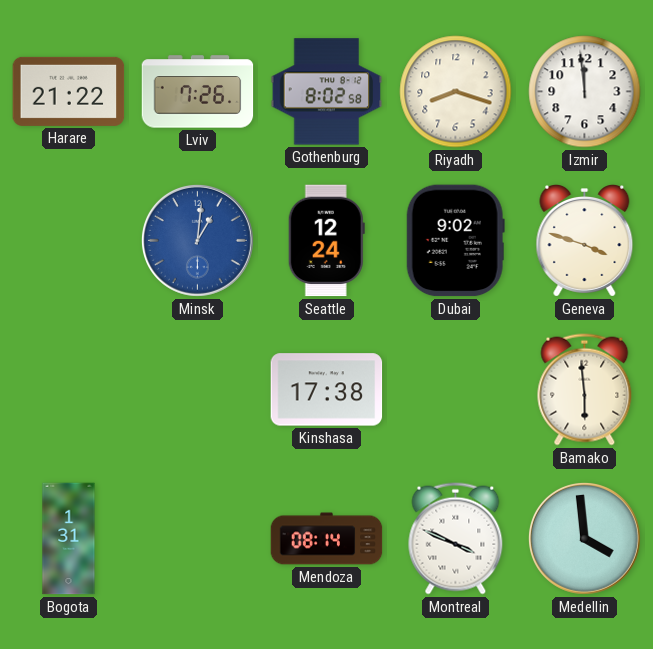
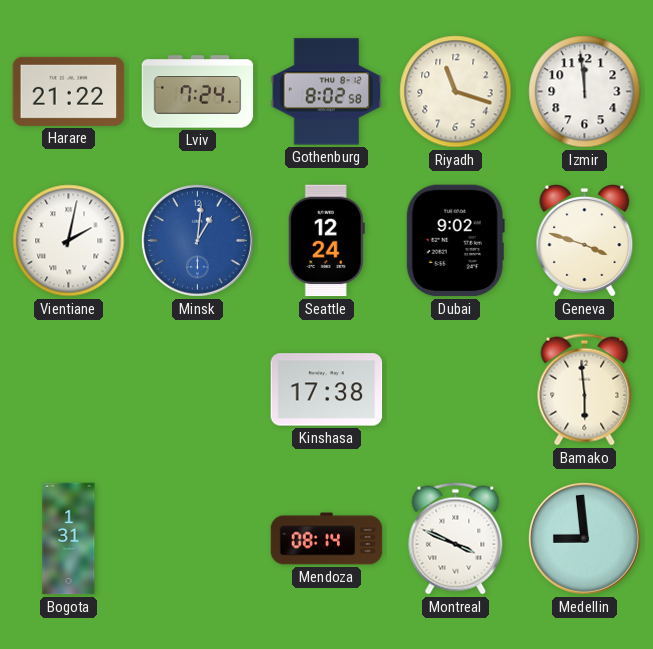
Lviv: 7:26 -> 7:24
Riyadh: 8:18 -> 11:18
Vientiane: none -> 2:02
Medellin: 3:59 -> 8:59
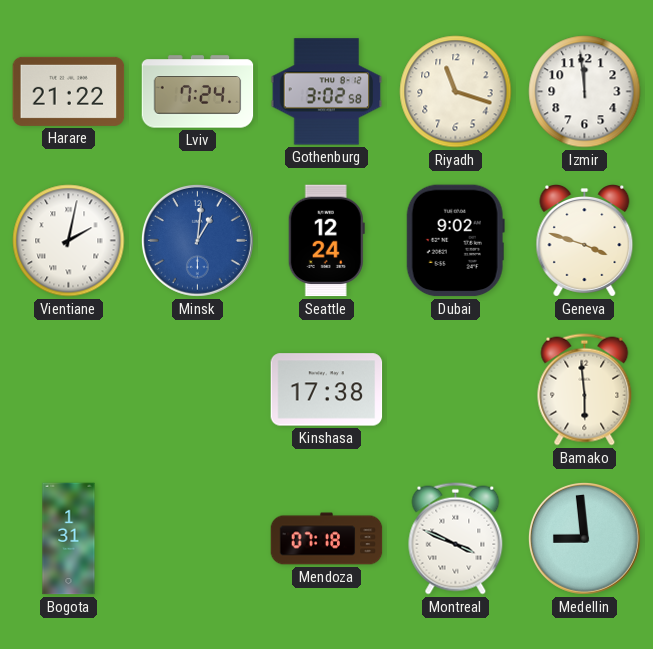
Gothenburg: 8:02 -> 3:02
Mendoza: 08:14 -> 07:18
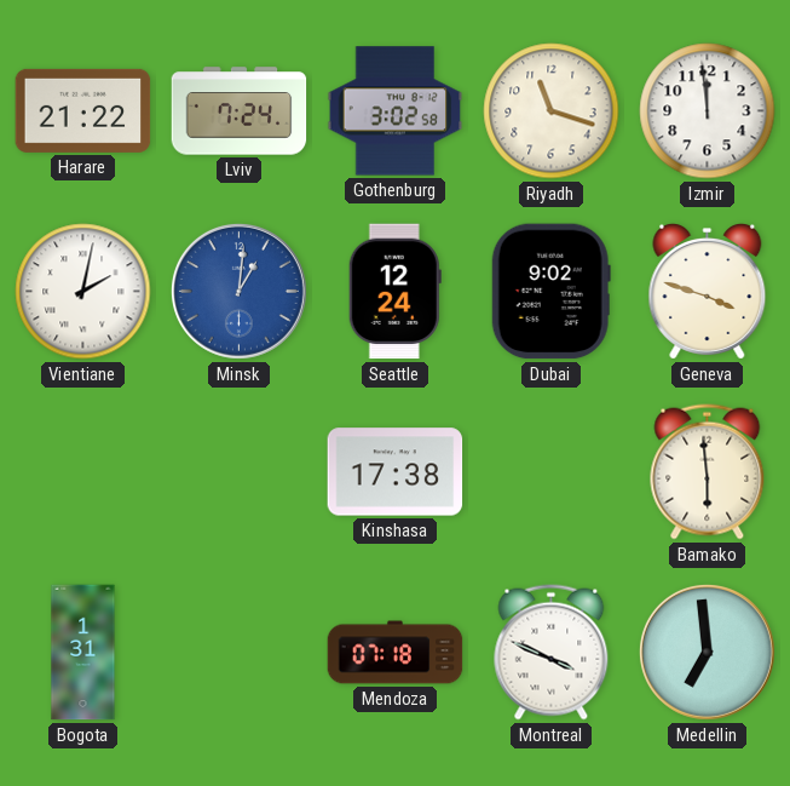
Medellin: 8:59 -> 6:59
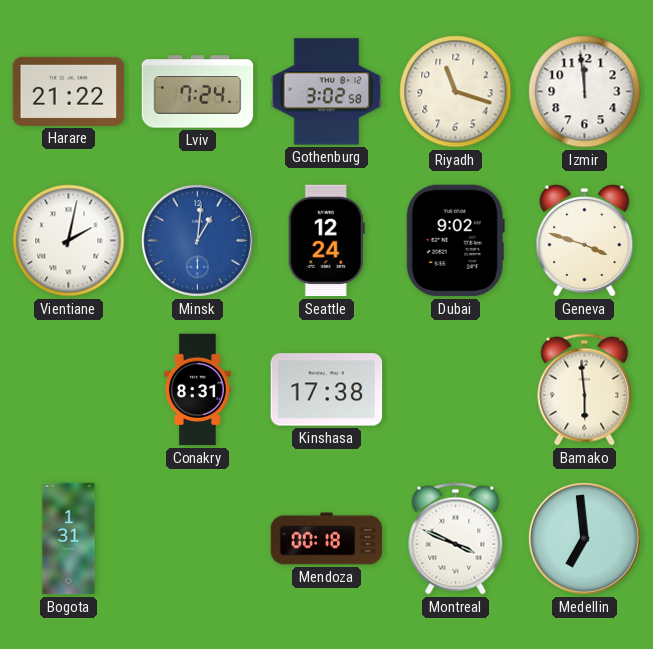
Conakry: none -> 8:31
Mendoza: 07:18 -> 00:18
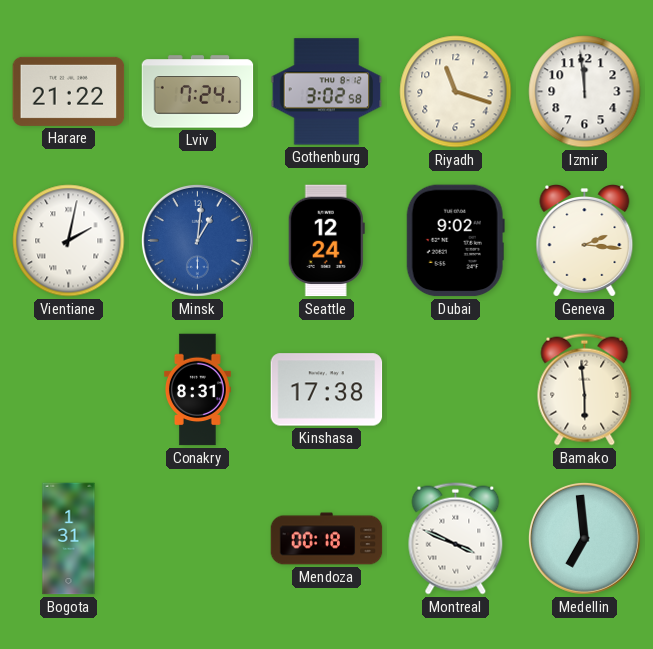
Geneva: 3:48 -> 2:16
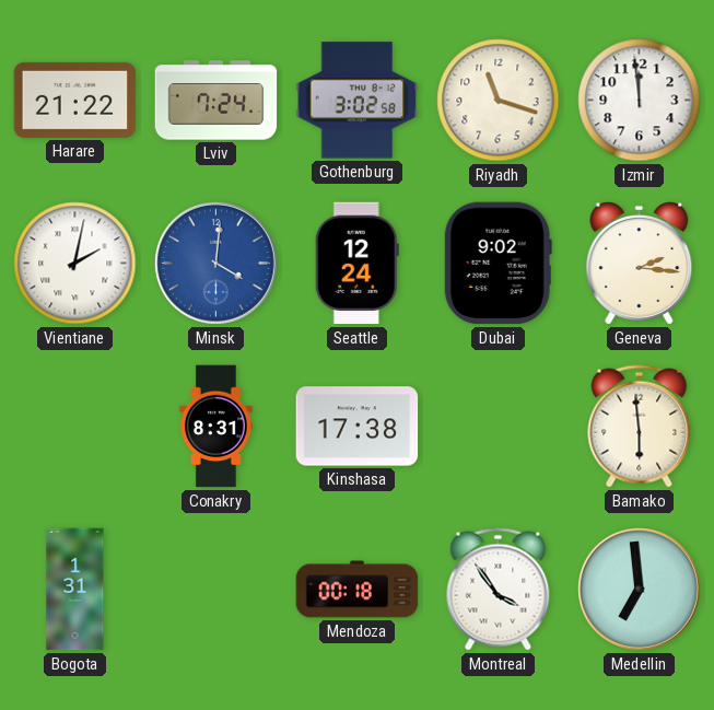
Minsk: 1:01 -> 4:01
Montreal: 3:49 -> 3:54
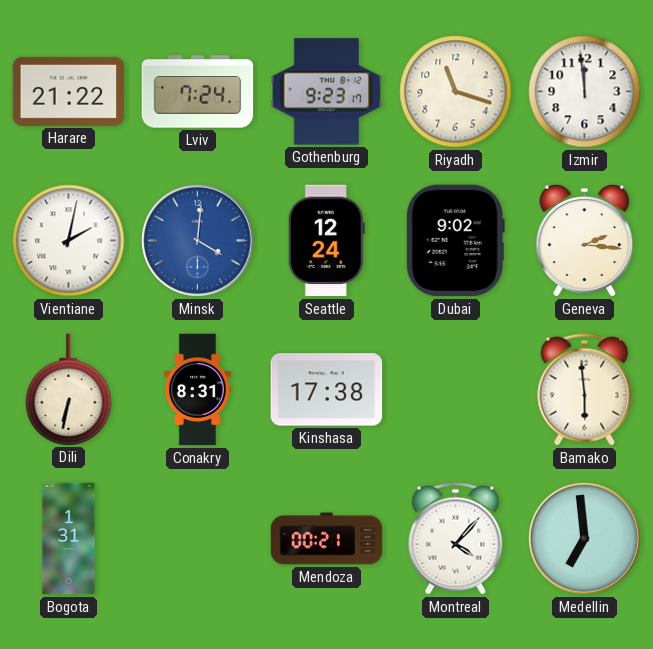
Gothenburg: 3:02 -> 9:23
Dili: none -> 6:32
Mendoza: 00:18 -> 00:21
Montreal: 3:54 -> 4:07
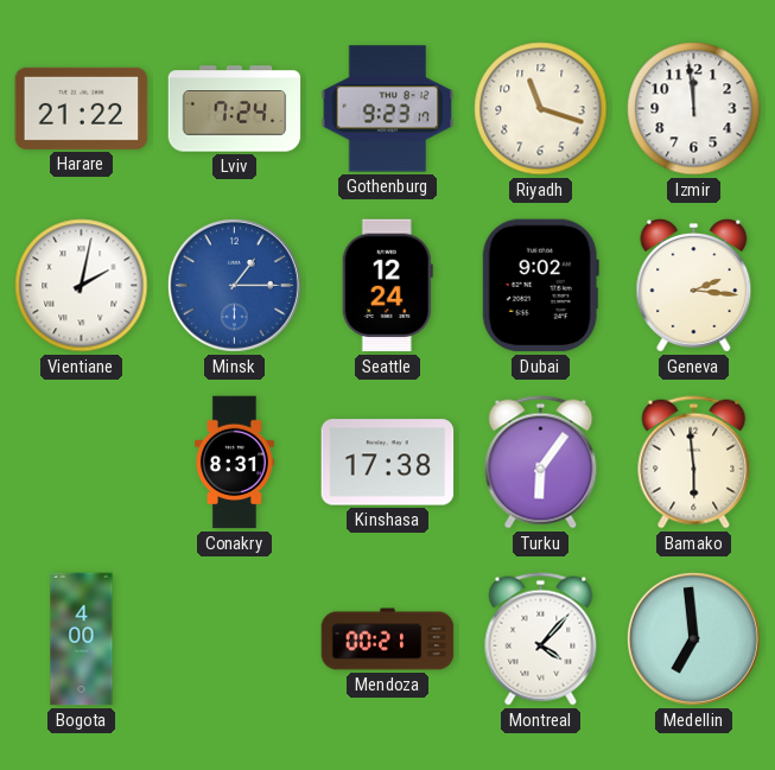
Minsk: 4:01 -> 1:15
Dili: 6:32 -> none
Turku: none -> 6:06
Bogota: 1:31 -> 4:00
